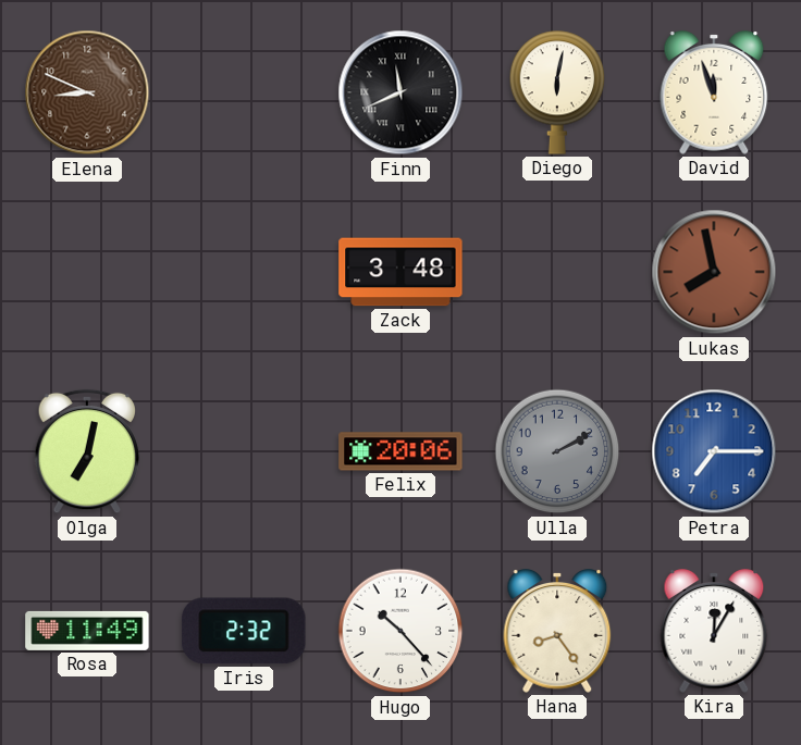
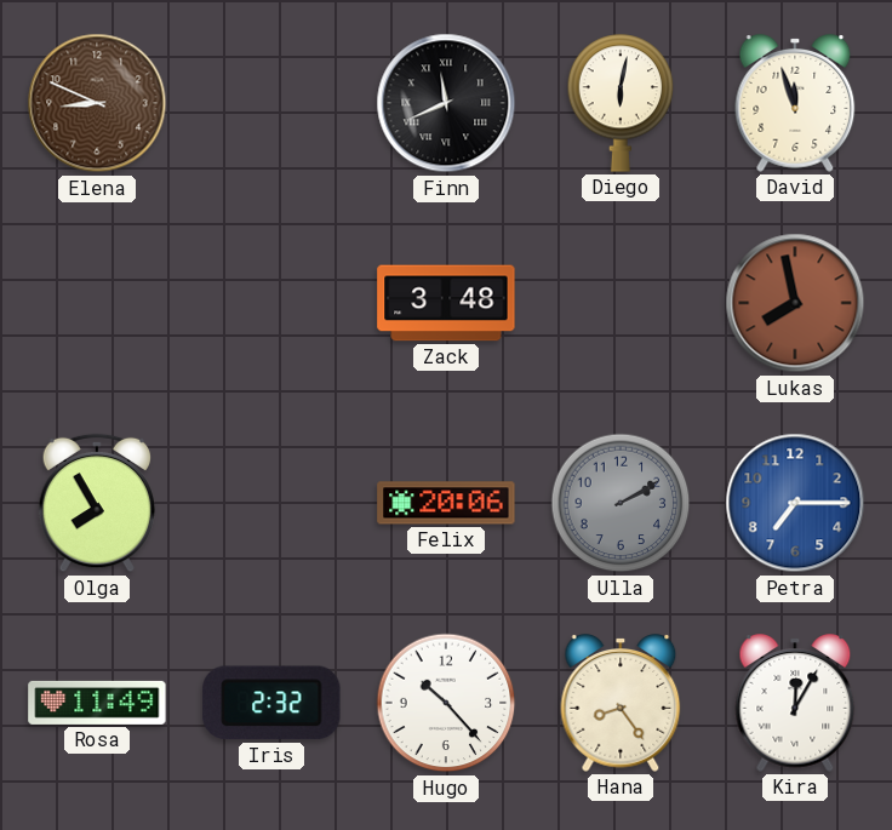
Olga: 7:02 -> 7:55
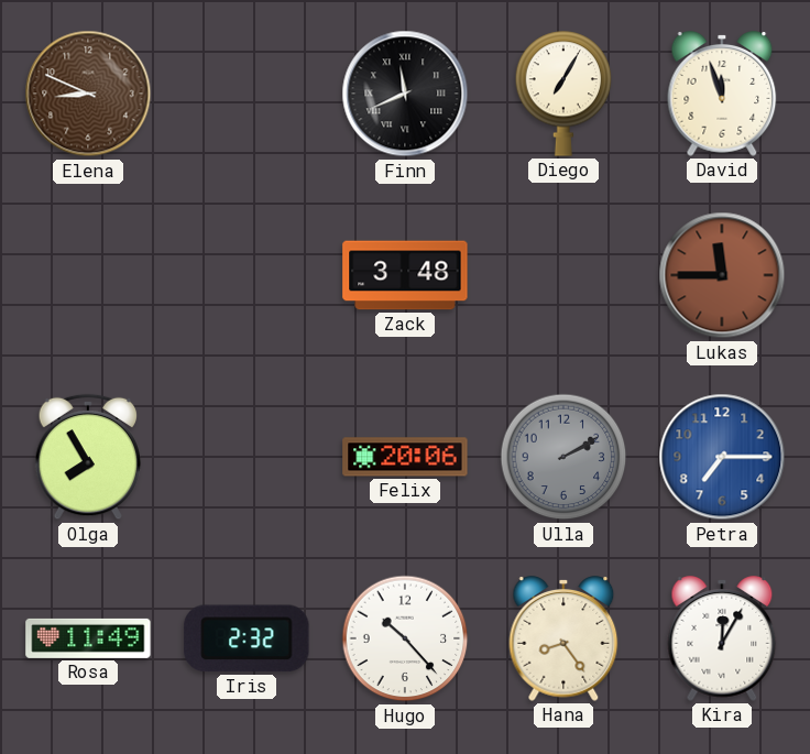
Diego: 6:02 -> 7:05
Lukas: 7:58 -> 11:45
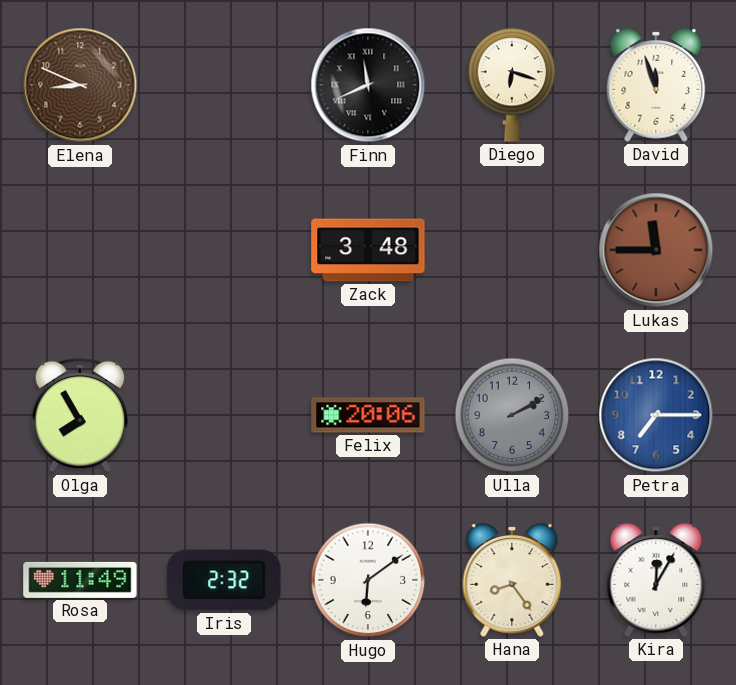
Diego: 7:05 -> 6:18
Hugo: 10:23 -> 6:09
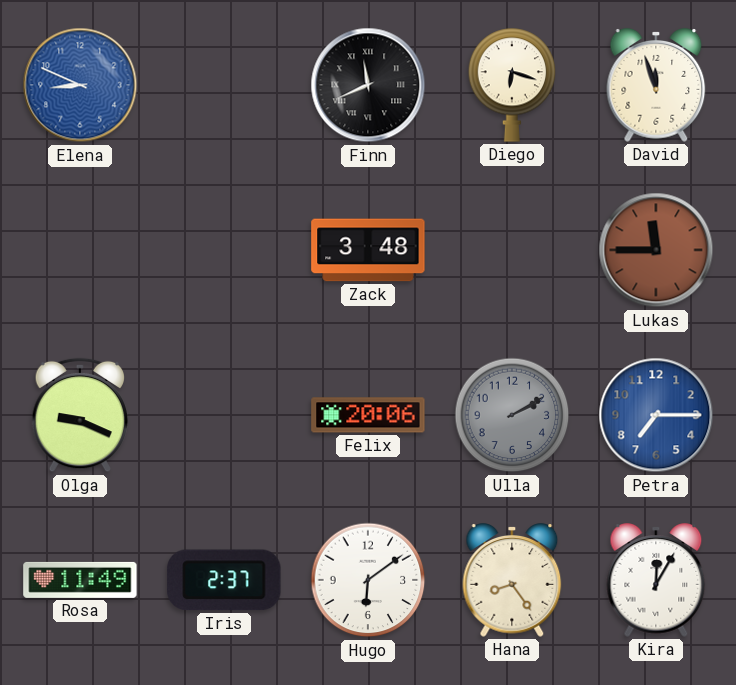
Elena dial: brown -> blue
Olga: 7:55 -> 9:19
Iris: 2:32 -> 2:37
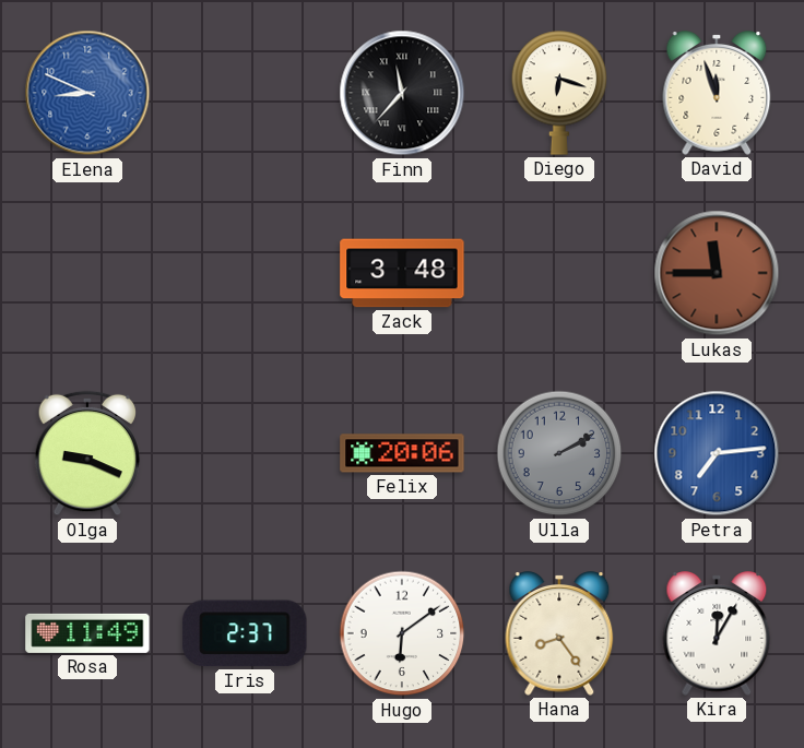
Finn: 11:41 -> 11:37
Petra: 7:15 -> 7:14
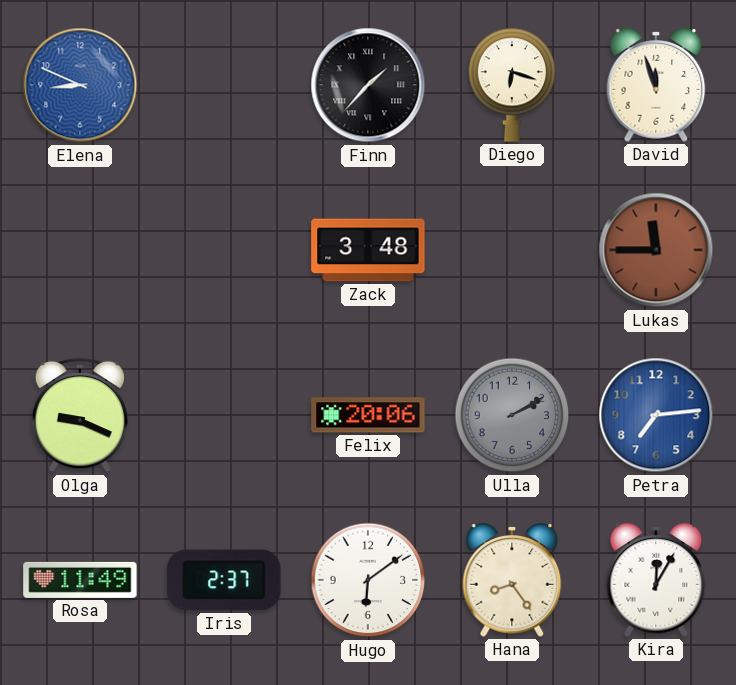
Finn: 11:37 -> 1:37
